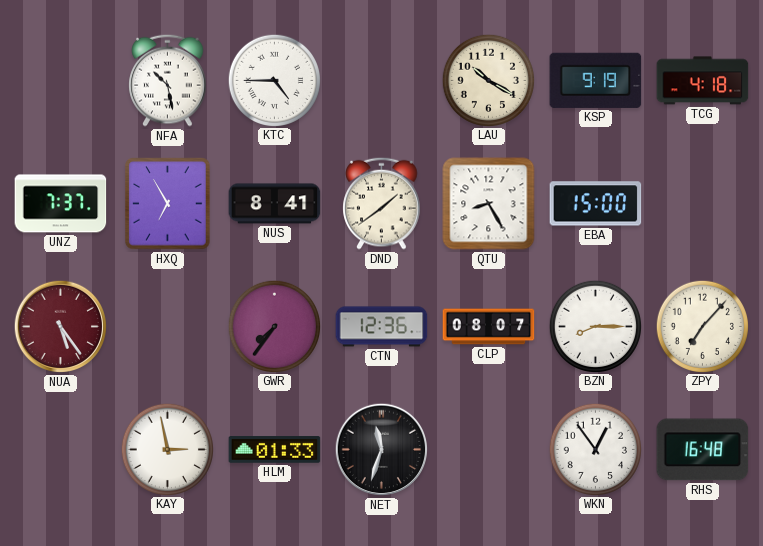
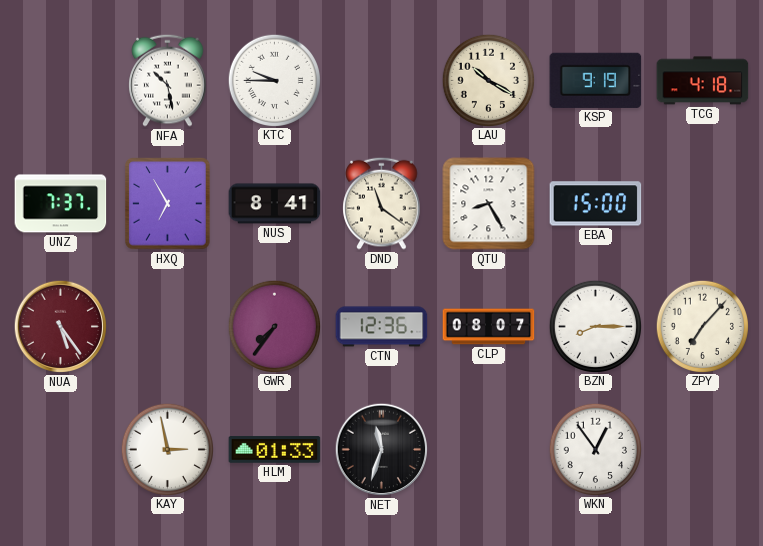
KTC: 4:45 -> 9:45
DND: 1:39 -> 11:21
RHS: 16:48 -> none
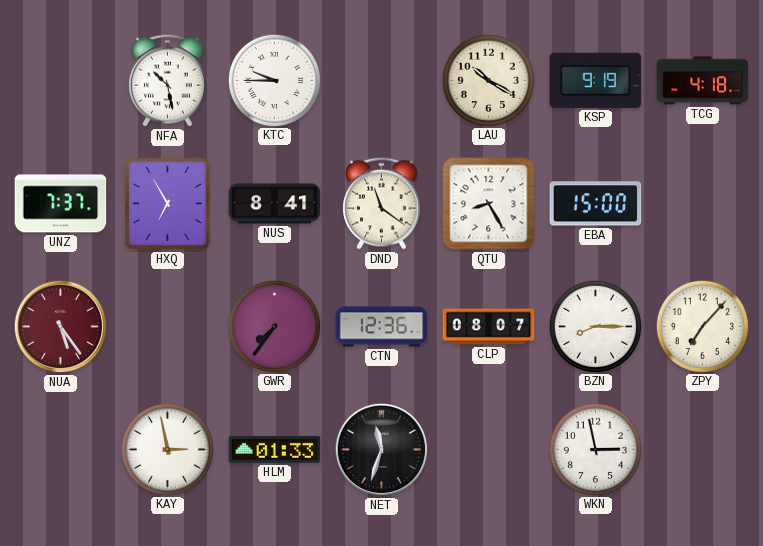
WKN: 12:54 -> 2:58
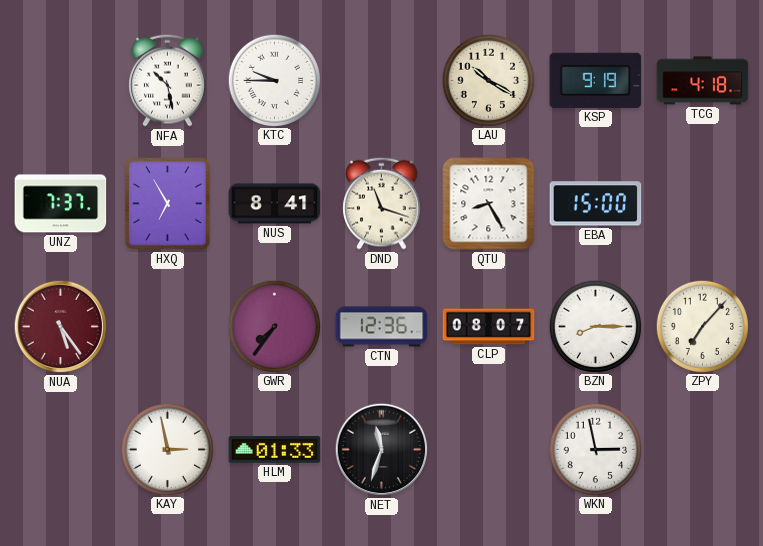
DND: 11:21 -> 11:18
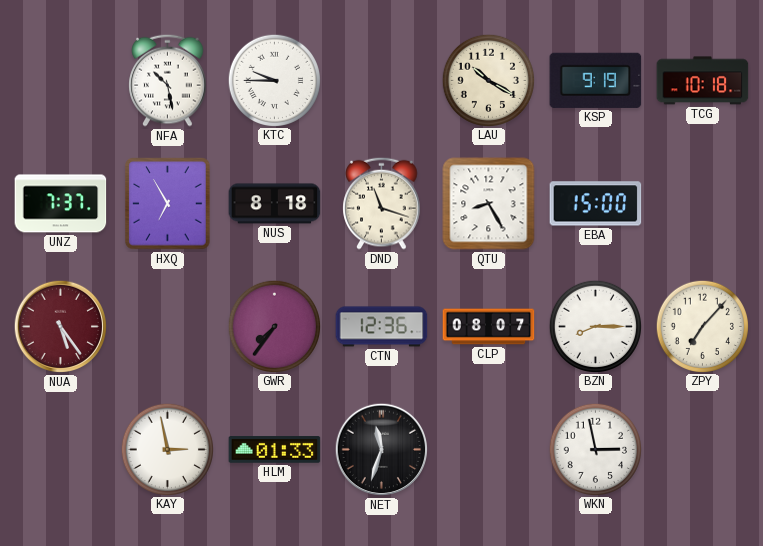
TCG: 4:18 -> 10:18
NUS: 8:41 -> 8:18
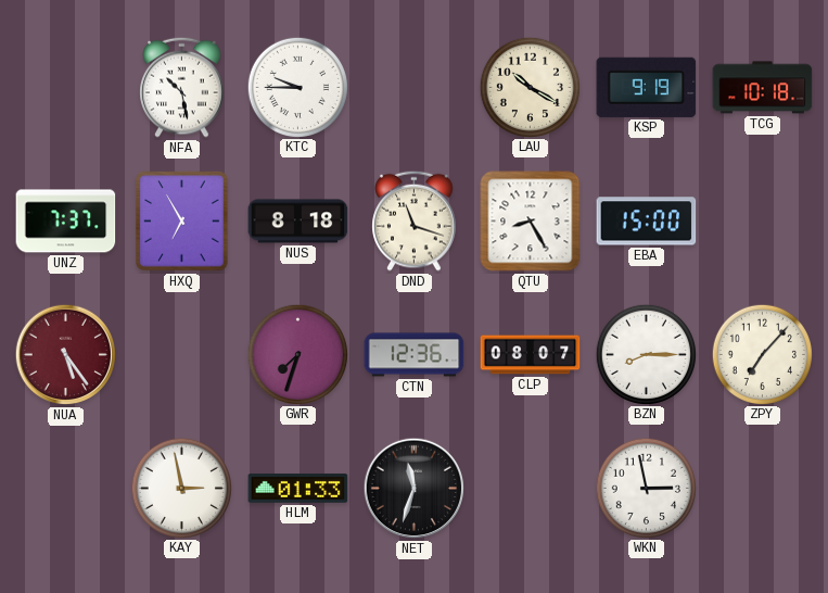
GWR: 7:36 -> 7:33
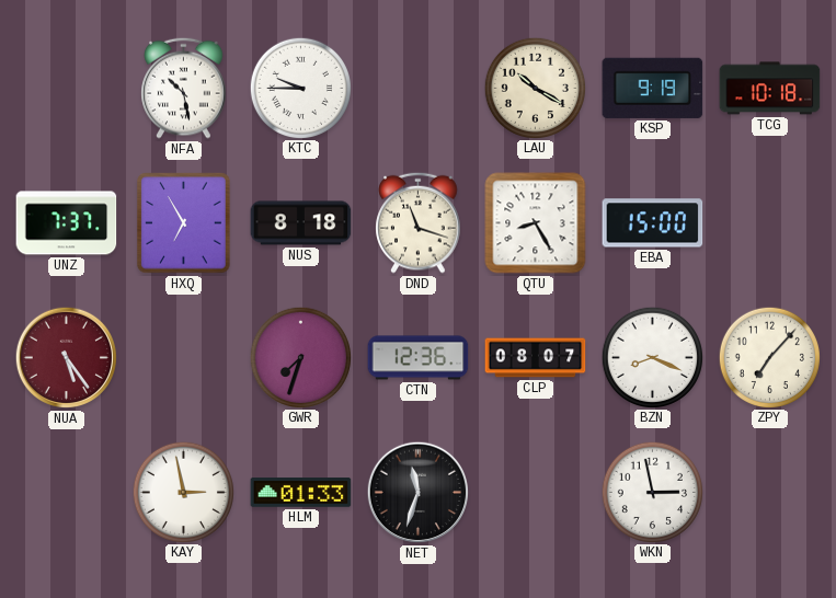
BZN: 8:15 -> 8:19
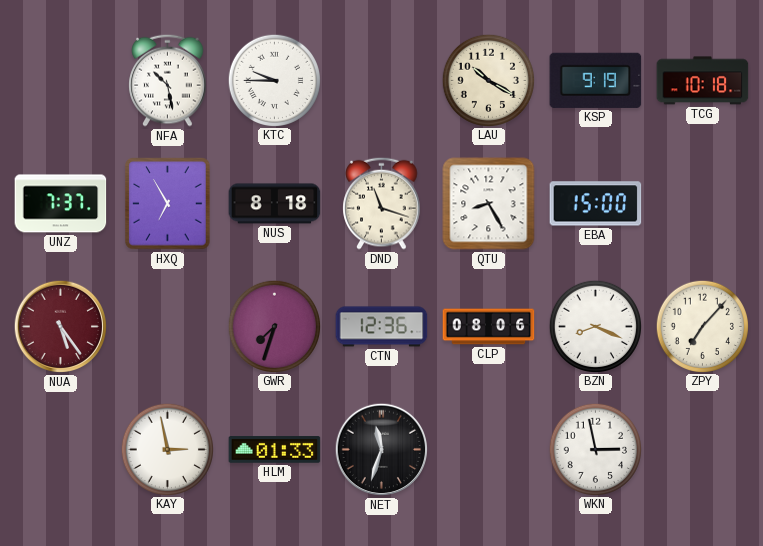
CLP: 08:07 -> 08:06
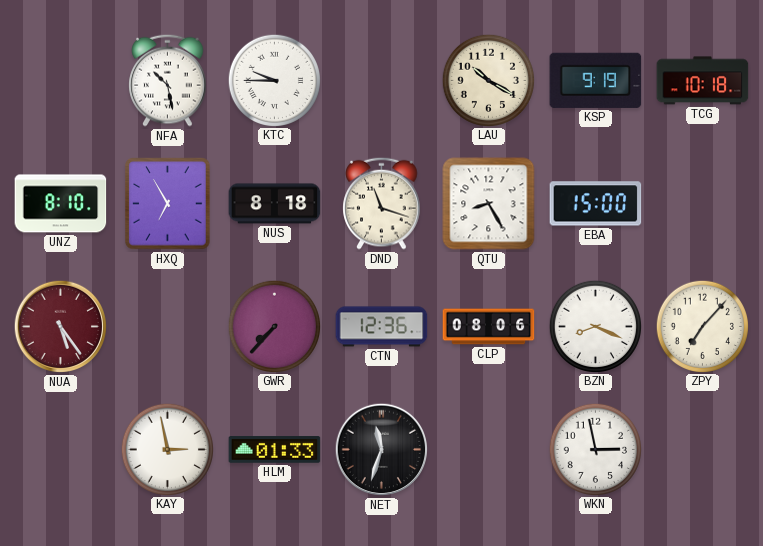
UNZ: 7:37 -> 8:10
GWR: 7:33 -> 7:37
